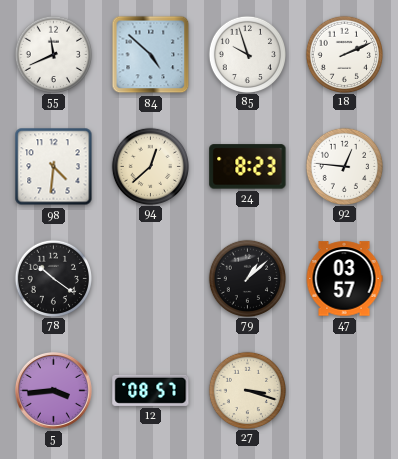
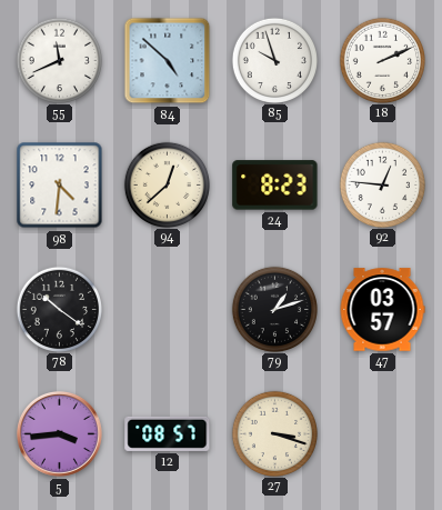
79: 1:08 -> 1:12
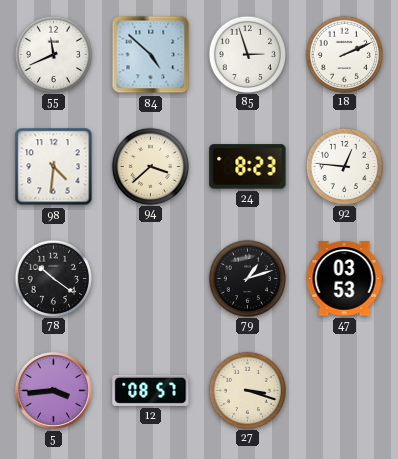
85: 9:57 -> 2:57
94: 12:38 -> 3:38
47: 03:57 -> 03:53
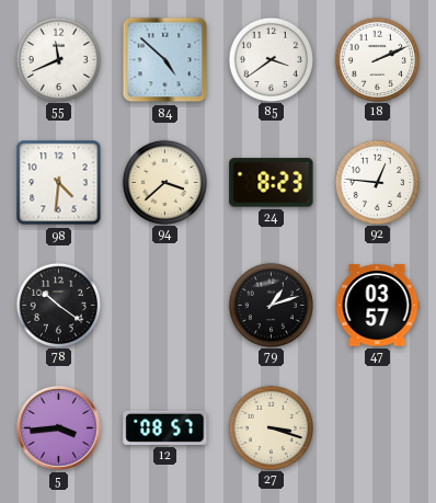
85: 2:57 -> 3:39
47: 03:53 -> 03:57
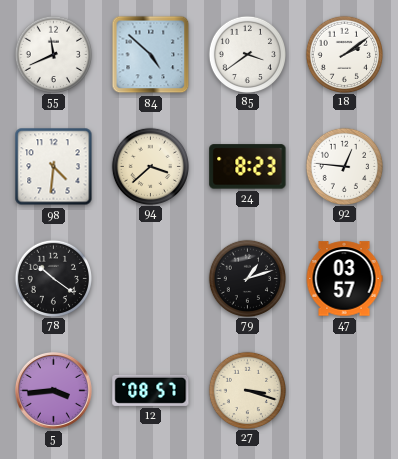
18: 2:11 -> 2:09
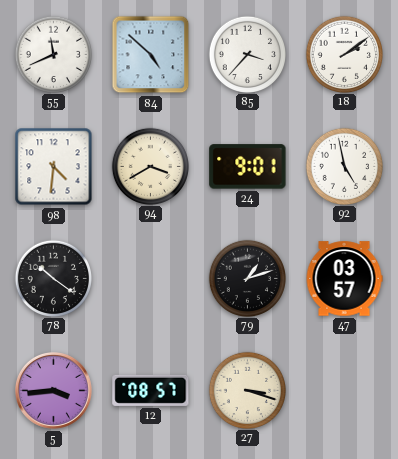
85: 3:39 -> 3:37
94: 3:38 -> 3:40
24: 8:23 -> 9:01
92: 12:46 -> 4:58
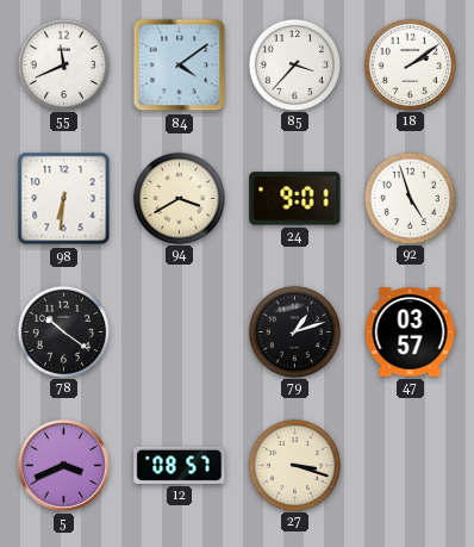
84: 4:52 -> 4:09
98: 4:31 -> 6:31
92: 4:58 -> 4:57
5: 3:44 -> 3:41
